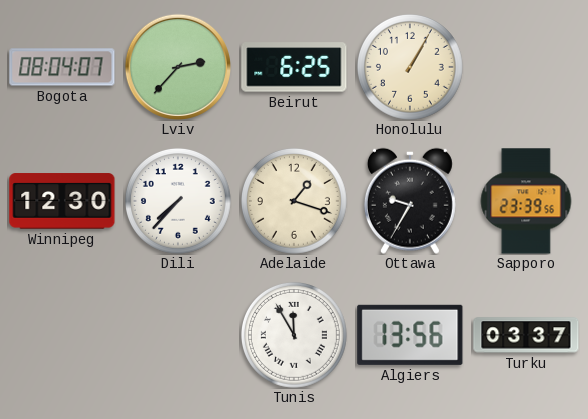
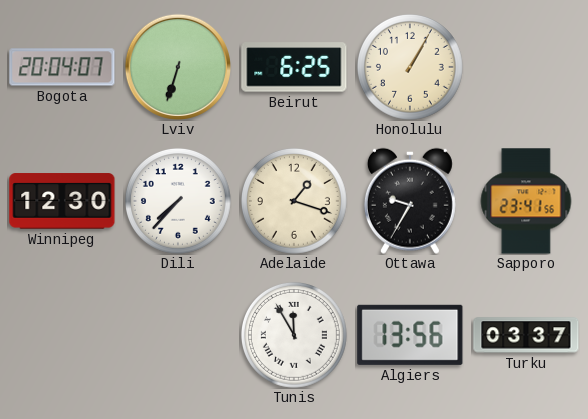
Bogota: 08:04 -> 20:04
Lviv: 2:37 -> 6:33
Sapporo: 23:39 -> 23:41
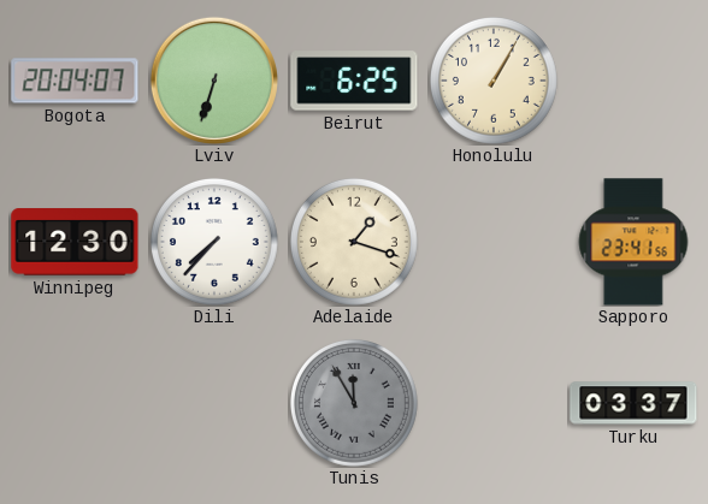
Ottawa: 9:35 -> none
Tunis dial: white -> grey
Algiers: 13:56 -> none
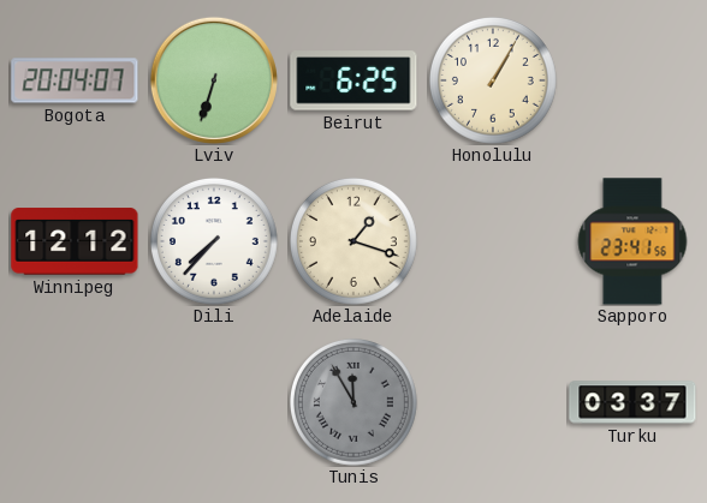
Winnipeg: 12:30 -> 12:12
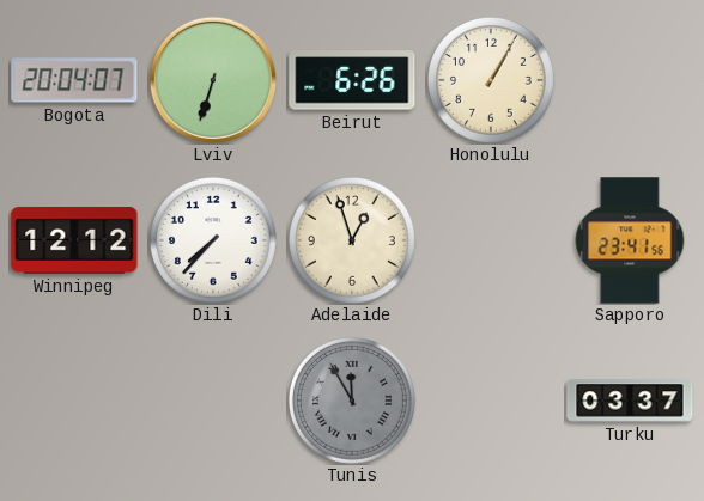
Beirut: 6:25 -> 6:26
Adelaide: 1:18 -> 12:57
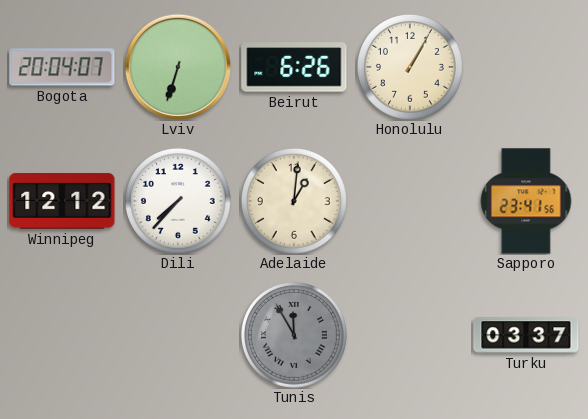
Adelaide: 12:57 -> 1:01
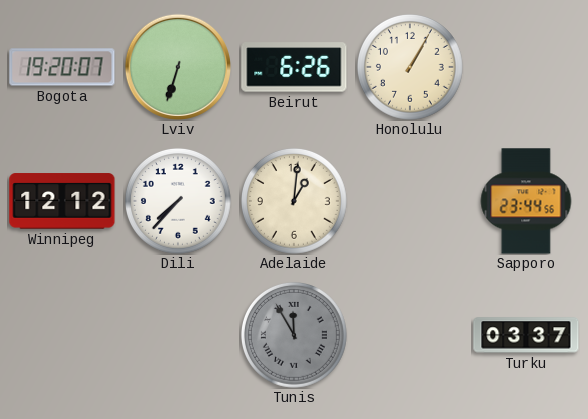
Bogota: 20:04 -> 19:20
Sapporo: 23:41 -> 23:44
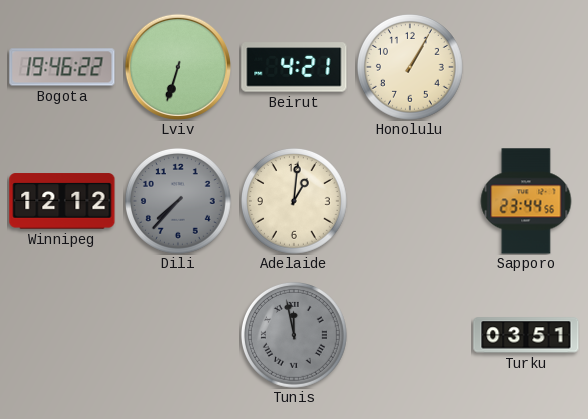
Bogota: 19:20 -> 19:46
Beirut: 6:26 -> 4:21
Dili dial: white -> grey
Tunis: 11:55 -> 11:58
Turku: 03:37 -> 03:51
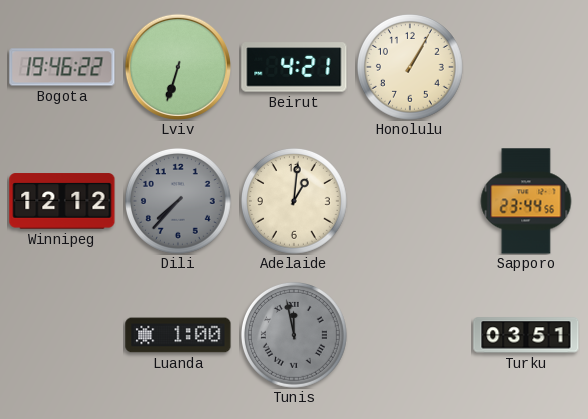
Luanda: none -> 1:00
